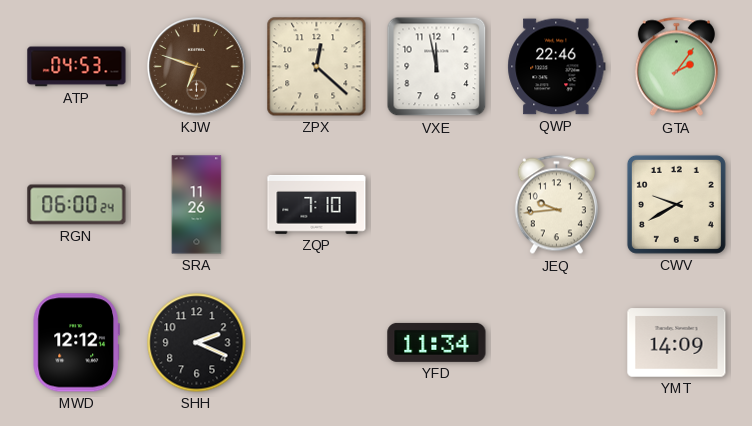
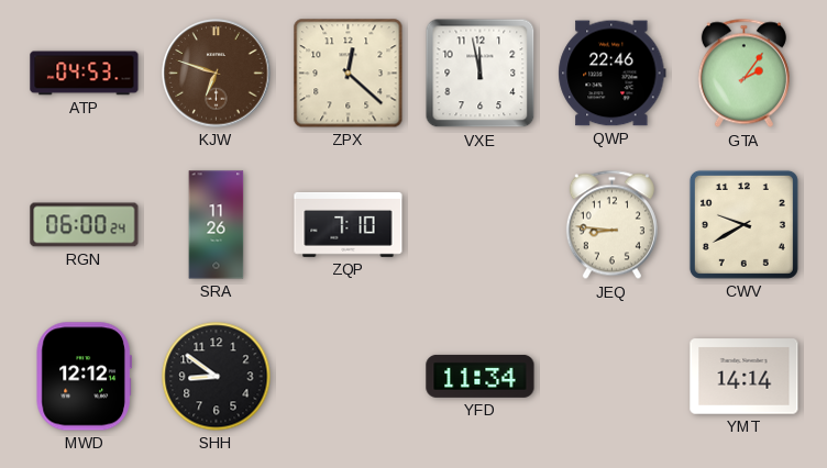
JEQ: 9:44 -> 8:46
SHH: 2:19 -> 8:51
YMT: 14:09 -> 14:14
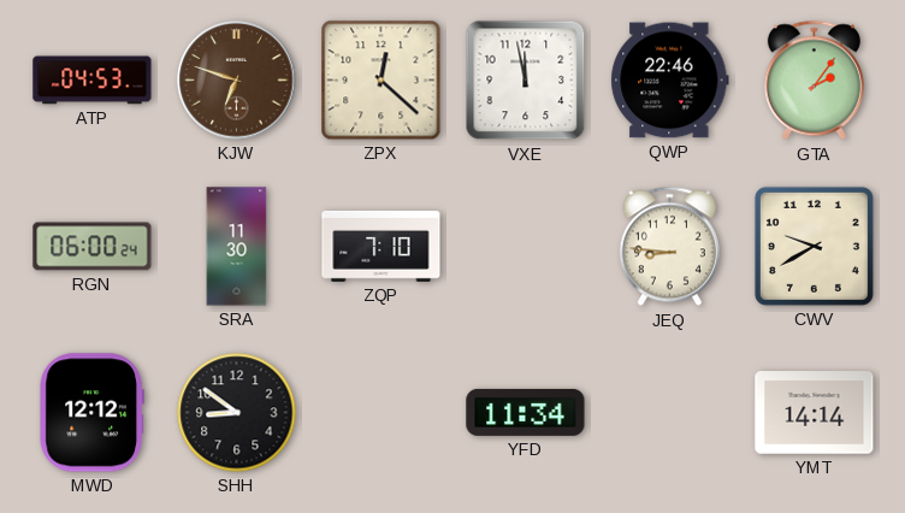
SRA: 11:26 -> 11:30
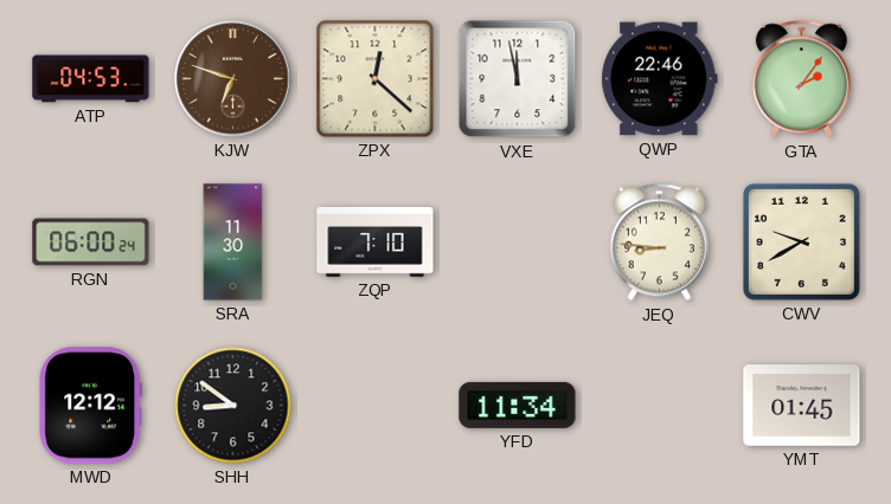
YMT: 14:14 -> 01:45
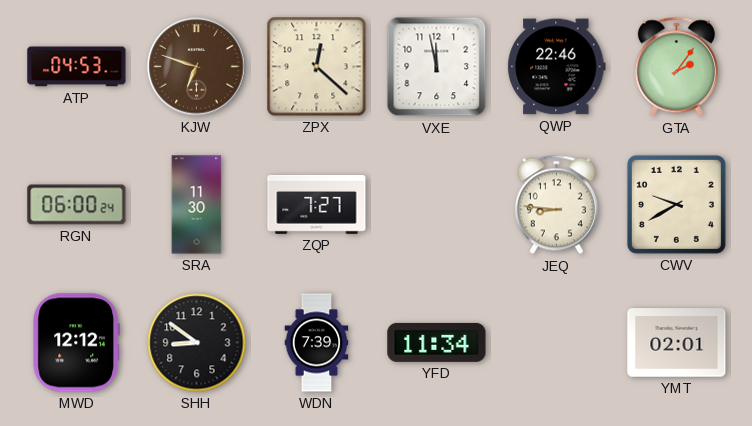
ZQP: 7:10 -> 7:27
WDN: none -> 7:39
YMT: 01:45 -> 02:01
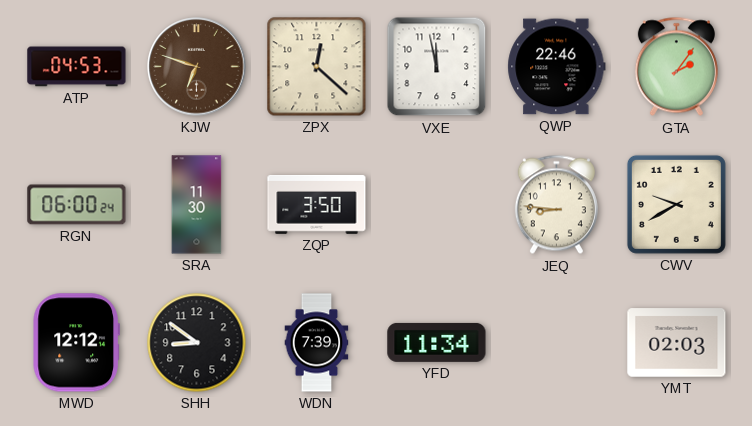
ZQP: 7:27 -> 3:50
YMT: 02:01 -> 02:03
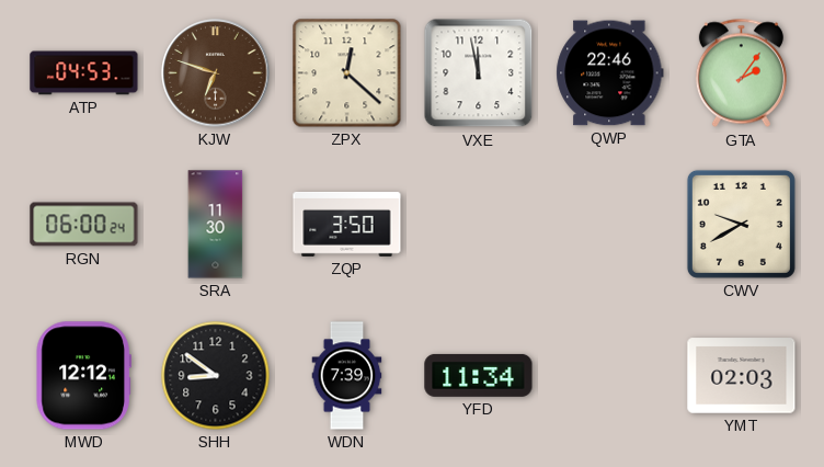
JEQ: 8:46 -> none
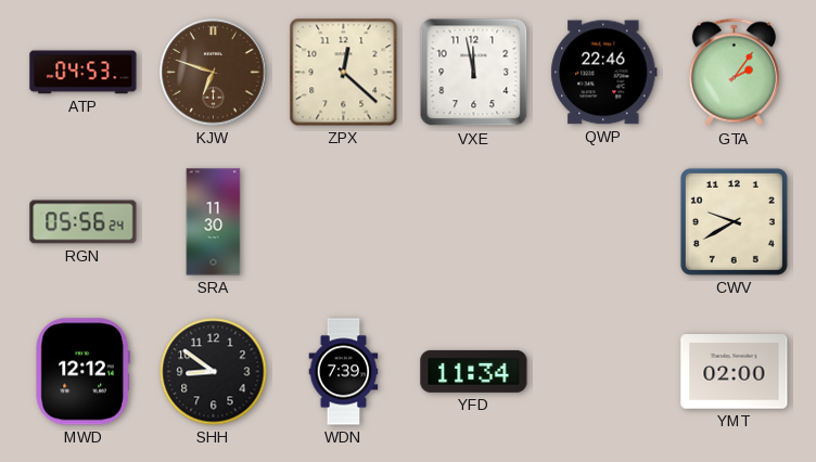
RGN: 06:00 -> 05:56
ZQP: 3:50 -> none
YMT: 02:03 -> 02:00
